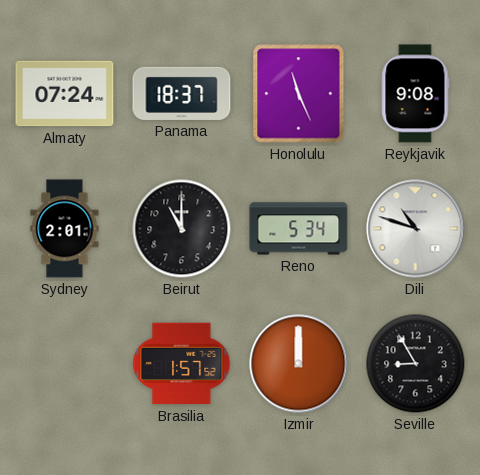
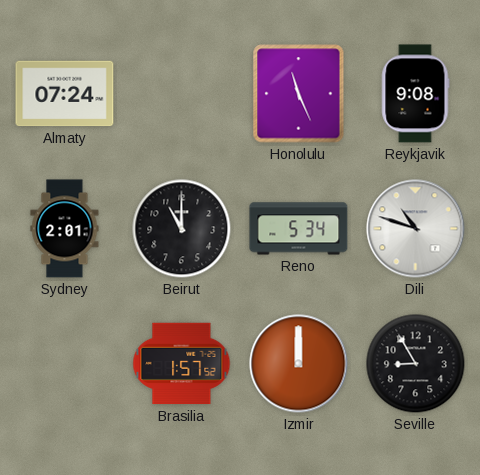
Panama: 18:37 -> none
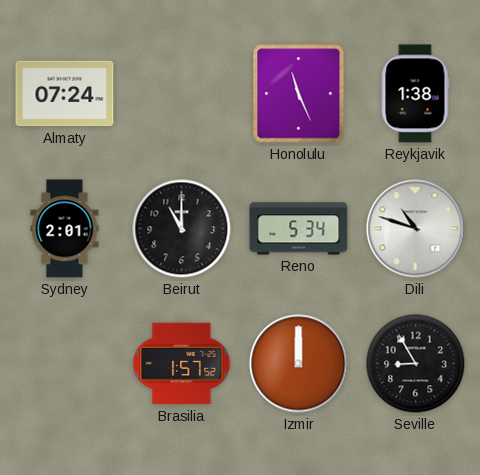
Reykjavik: 9:08 -> 1:38
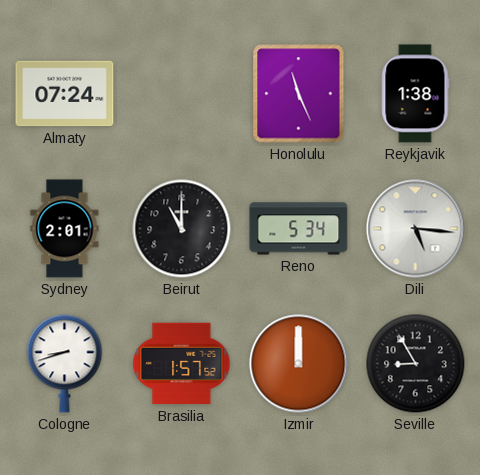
Dili: 10:48 -> 5:16
Cologne: none -> 8:42
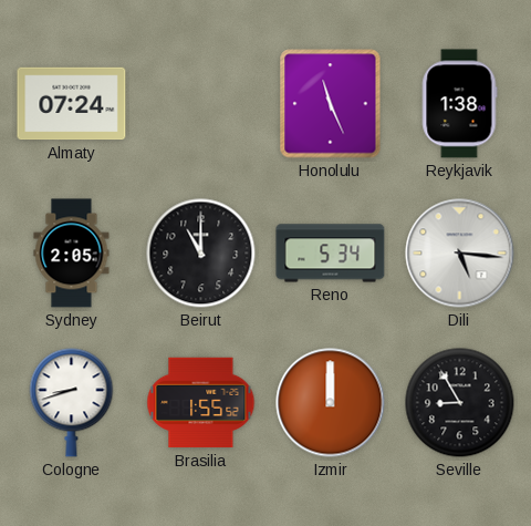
Sydney: 2:01 -> 2:05
Brasilia: 1:57 -> 1:55
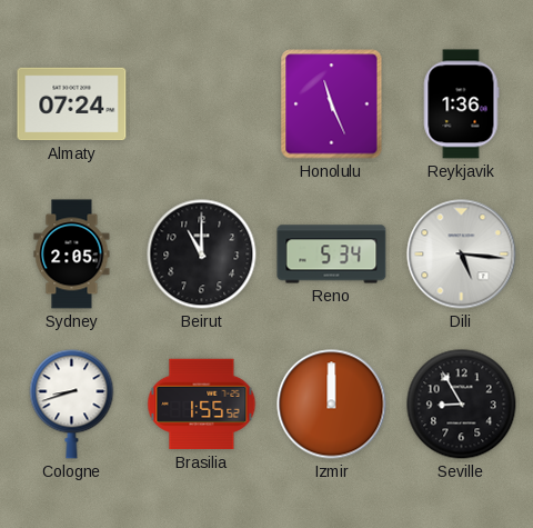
Reykjavik: 1:38 -> 1:36
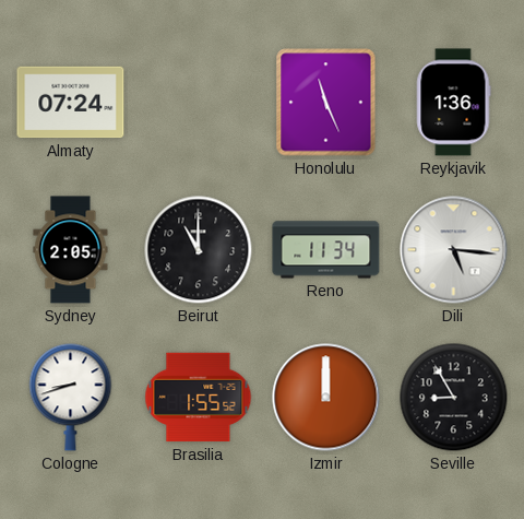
Reno: 5:34 -> 11:34
